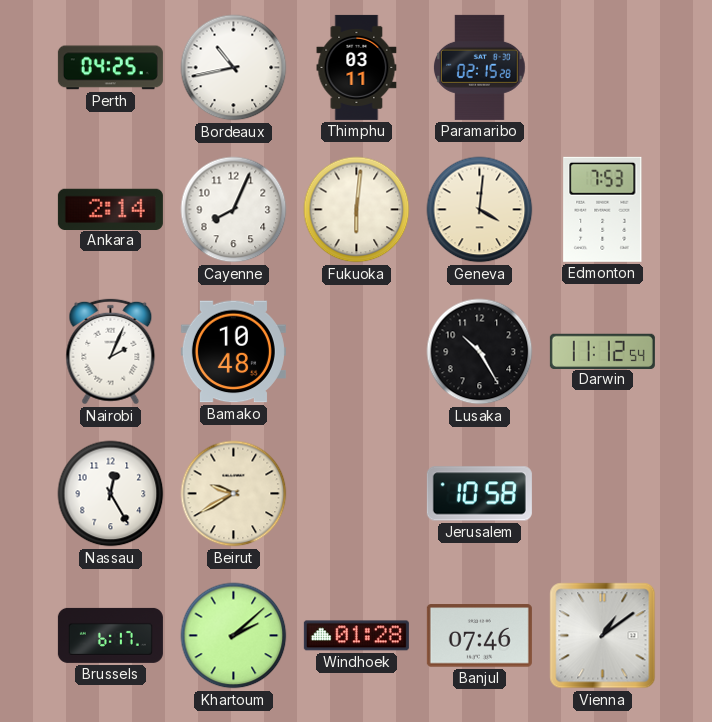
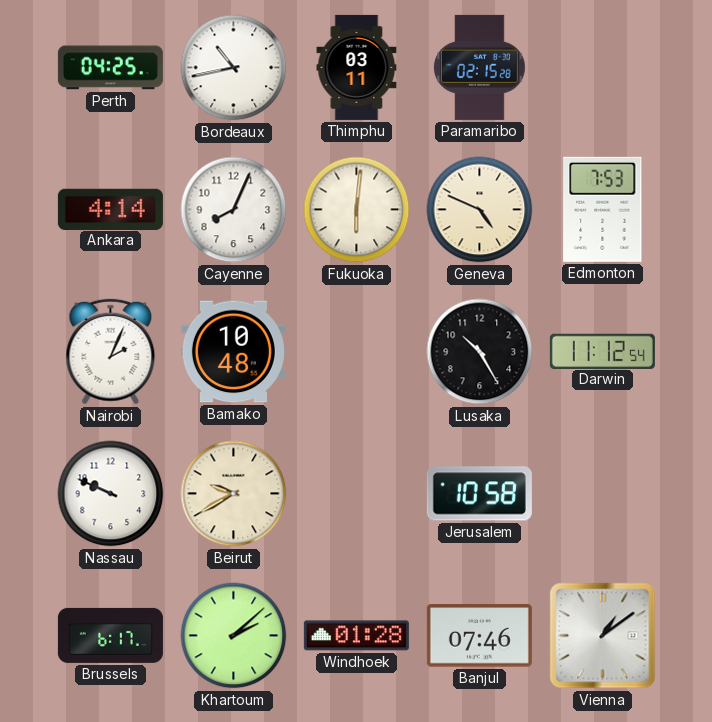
Ankara: 2:14 -> 4:14
Geneva: 4:01 -> 4:49
Nassau: 12:25 -> 9:49
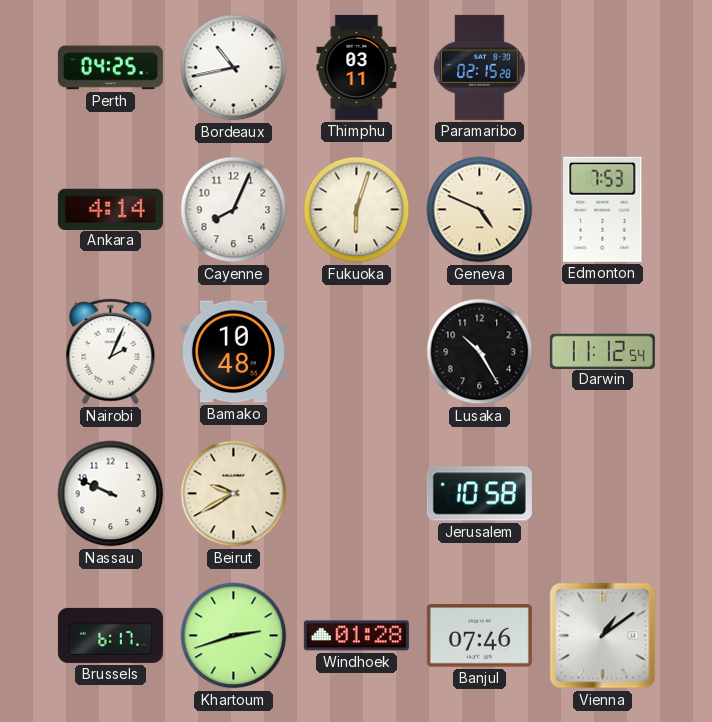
Fukuoka: 6:01 -> 6:03
Khartoum: 2:08 -> 2:42
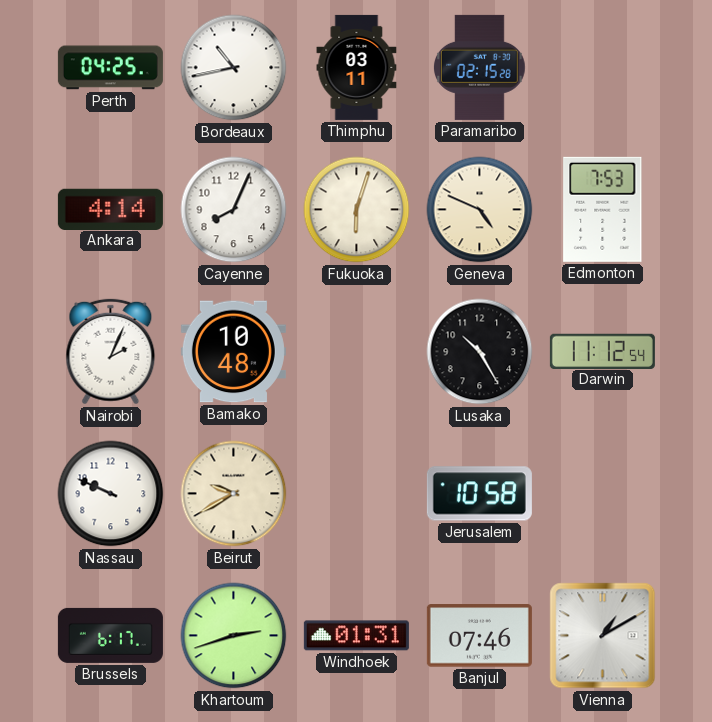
Windhoek: 01:28 -> 01:31
Vienna: 1:09 -> 1:10
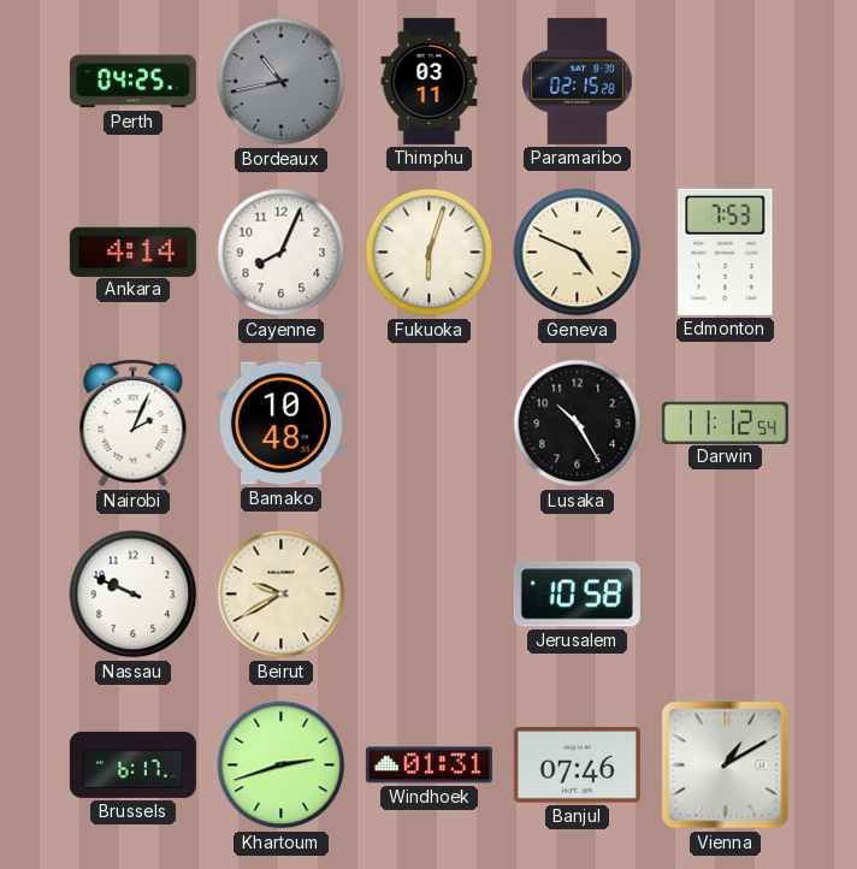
Bordeaux dial: white -> grey
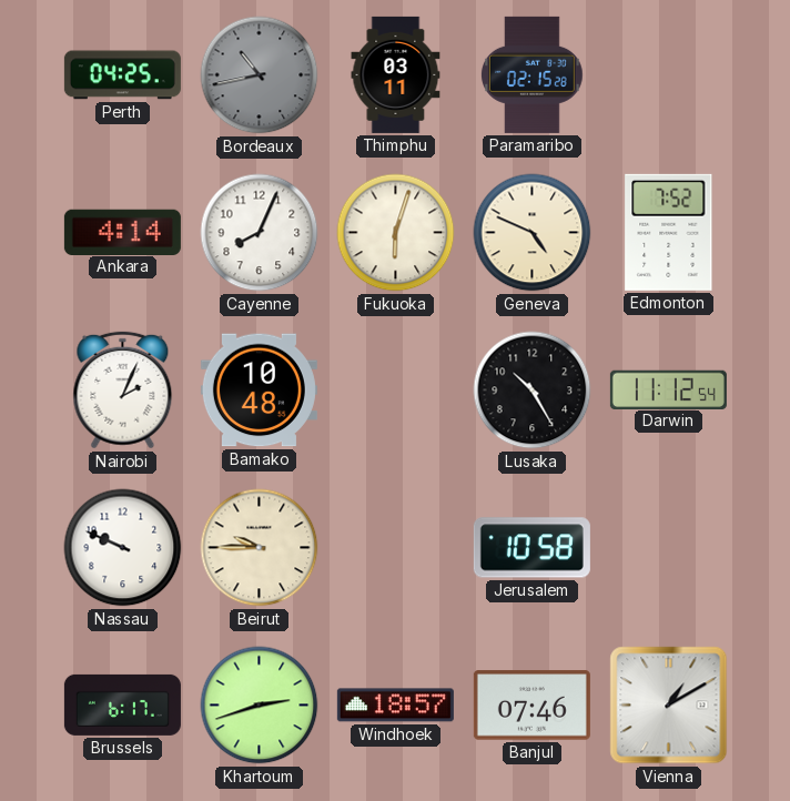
Edmonton: 7:53 -> 7:52
Beirut: 9:40 -> 9:45
Windhoek: 01:31 -> 18:57
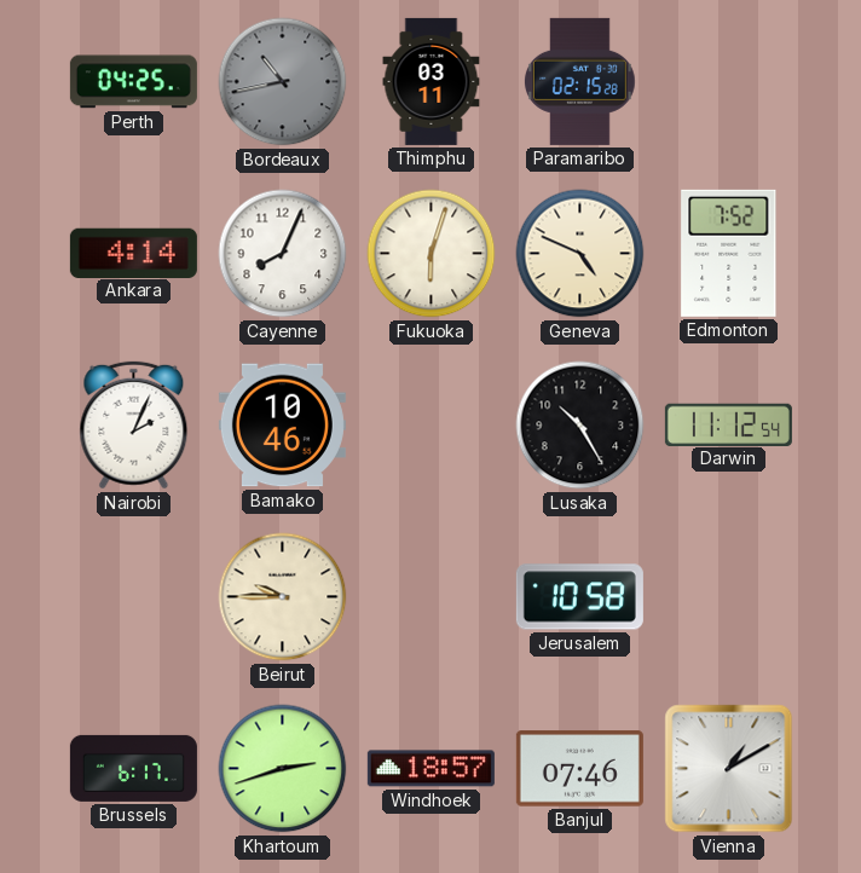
Bamako: 10:48 -> 10:46
Nassau: 9:49 -> none
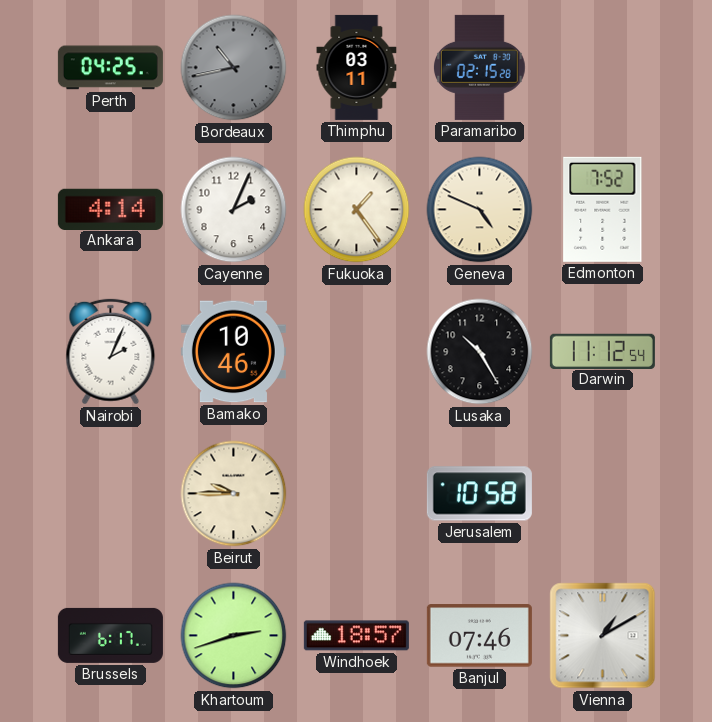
Cayenne: 8:04 -> 2:04
Fukuoka: 6:03 -> 1:24
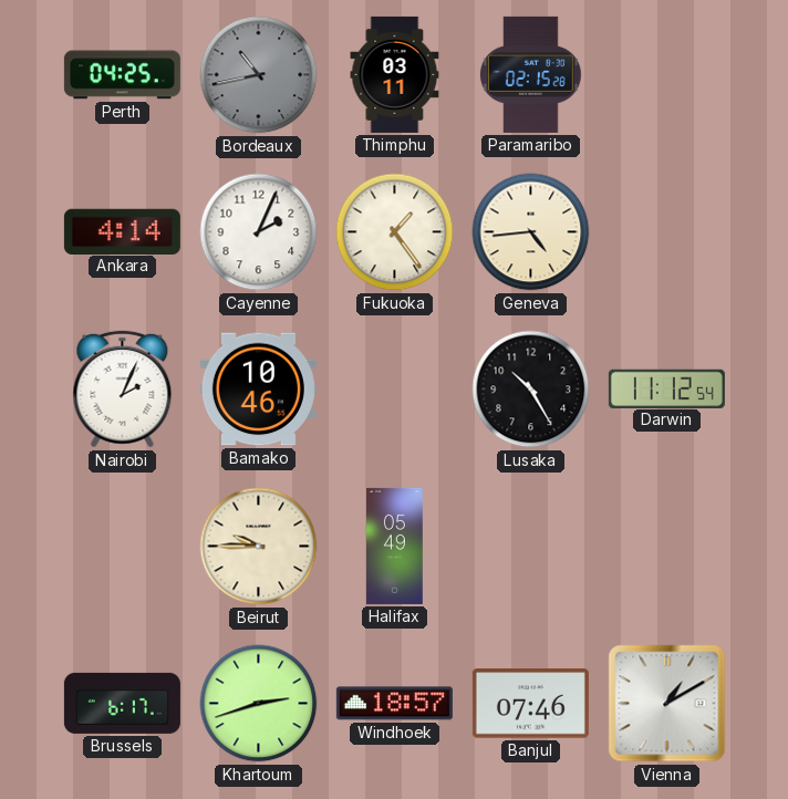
Geneva: 4:49 -> 4:44
Edmonton: 7:52 -> none
Halifax: none -> 05:49
Jerusalem: 10:58 -> none
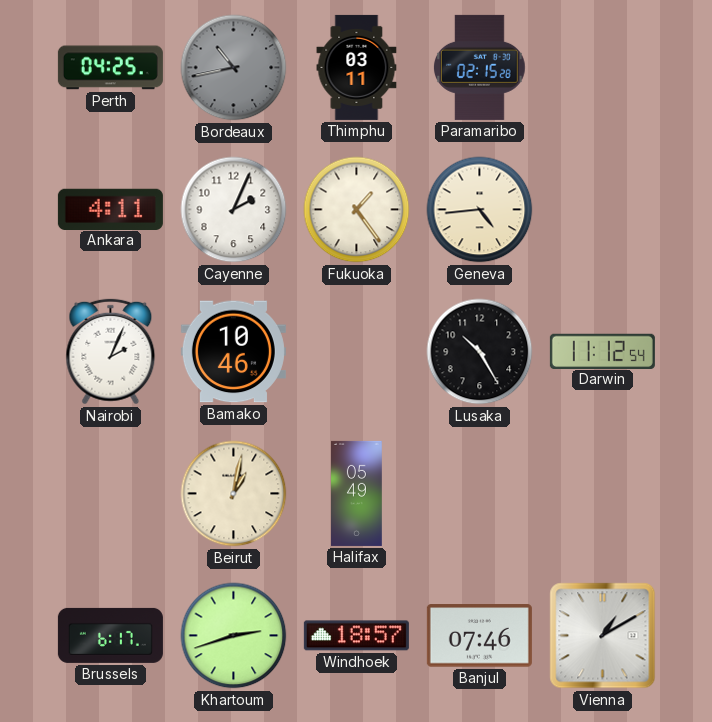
Ankara: 4:14 -> 4:11
Beirut: 9:45 -> 1:02
